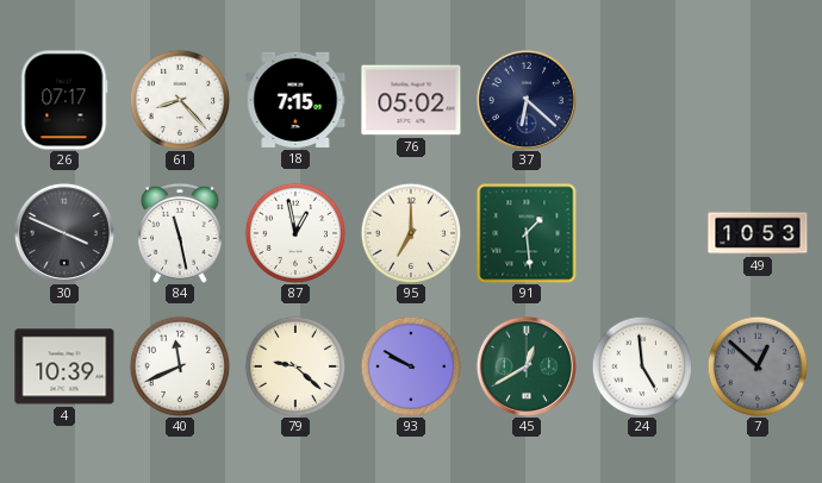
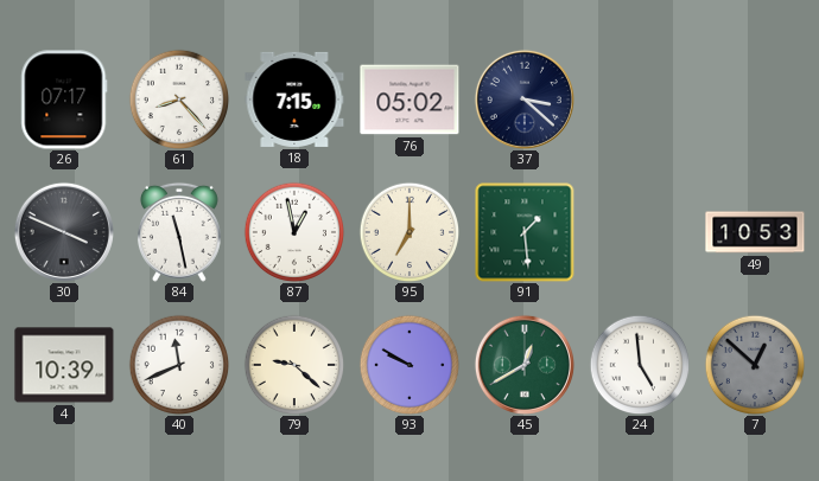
37: 6:22 -> 3:22
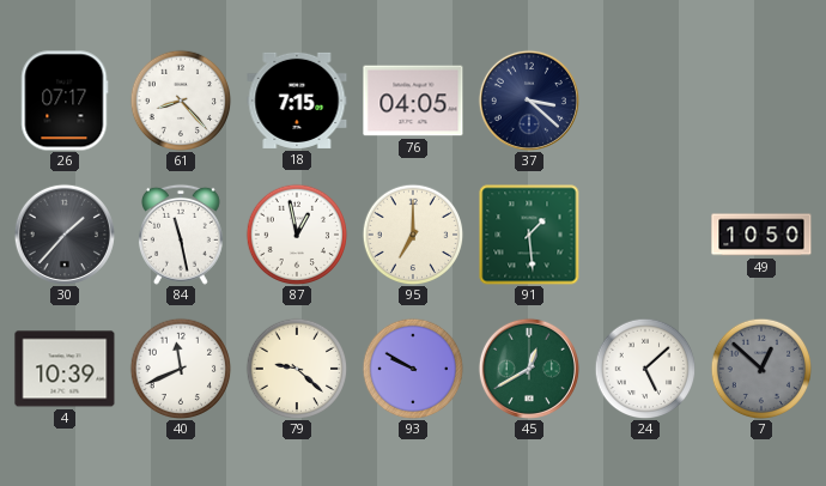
76: 05:02 -> 04:05
30: 3:49 -> 1:37
49: 10:53 -> 10:50
24: 4:59 -> 5:08
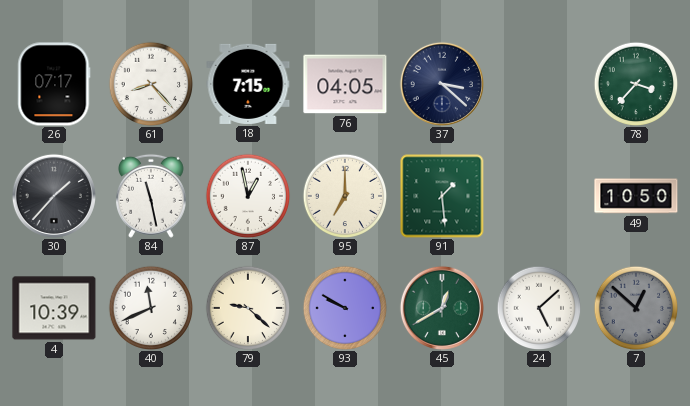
78: none -> 3:37
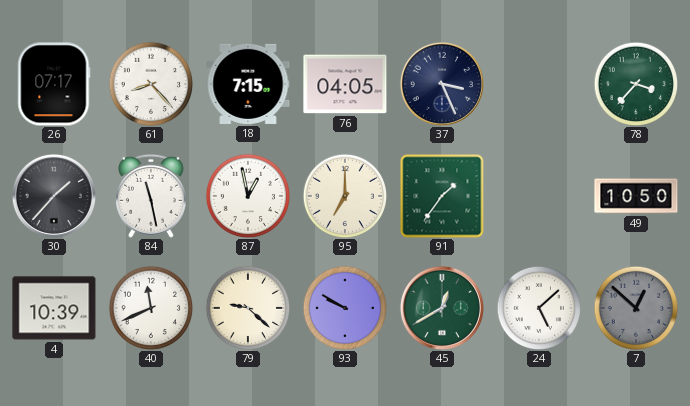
37: 3:22 -> 3:26
91: 1:29 -> 1:36
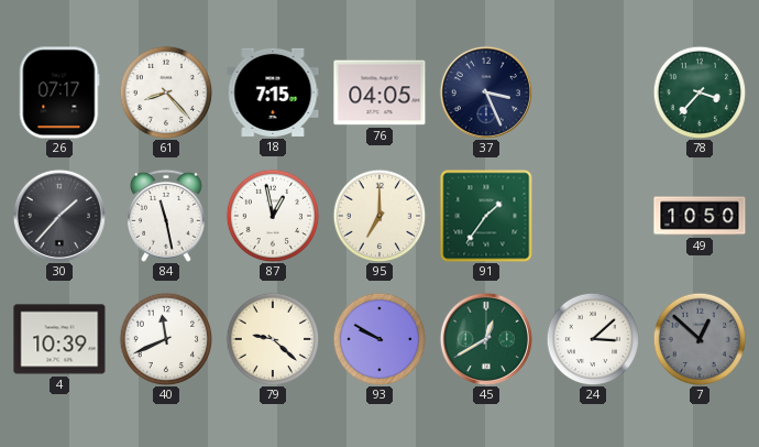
24: 5:08 -> 3:08
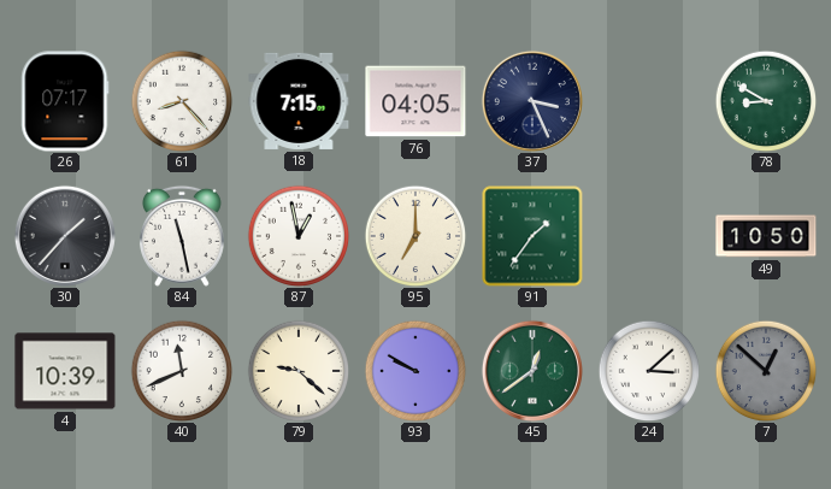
78: 3:37 -> 8:50
45: 12:40 -> 12:39
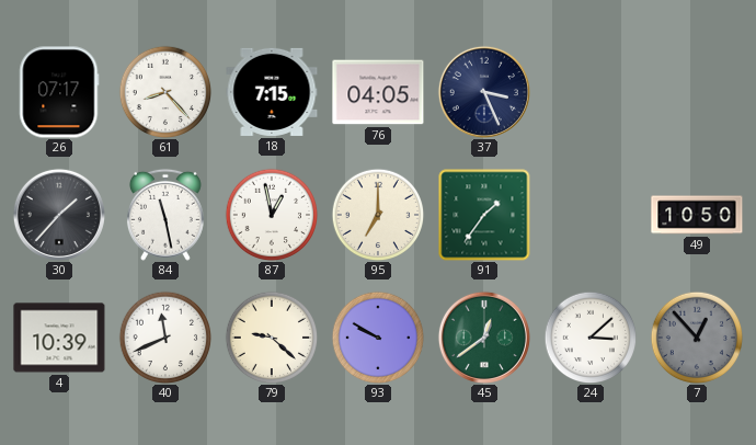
78: 8:50 -> none
7: 12:52 -> 12:53
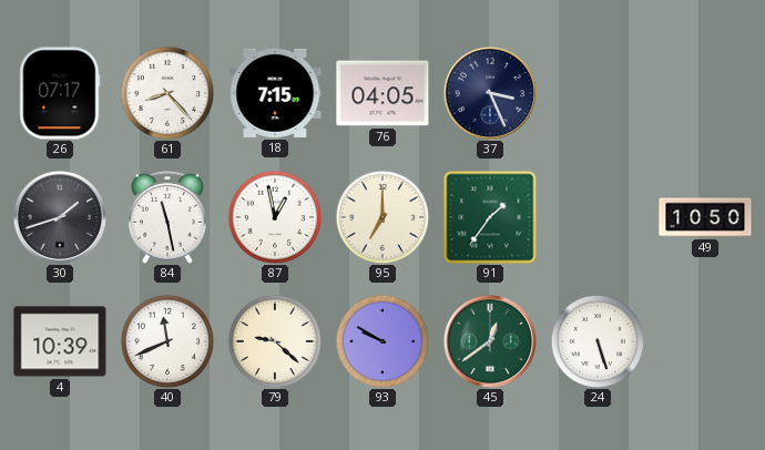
30: 1:37 -> 1:42
24: 3:08 -> 5:27
7: 12:53 -> none
